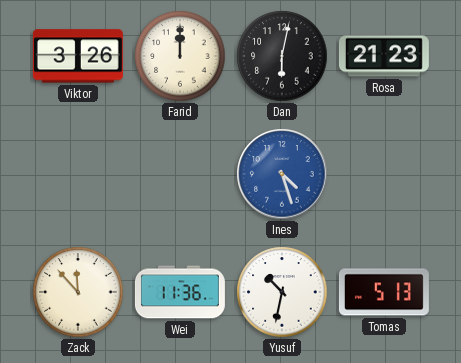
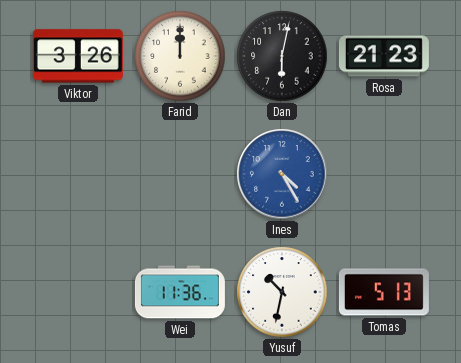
Ines: 4:27 -> 4:25
Zack: 11:53 -> none
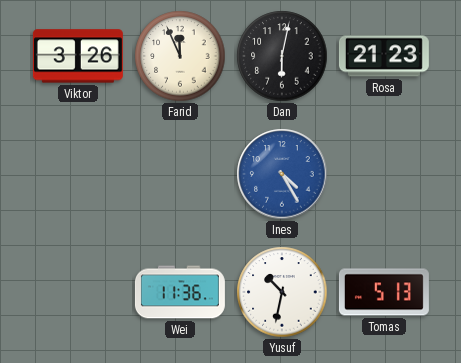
Farid: 12:00 -> 11:56
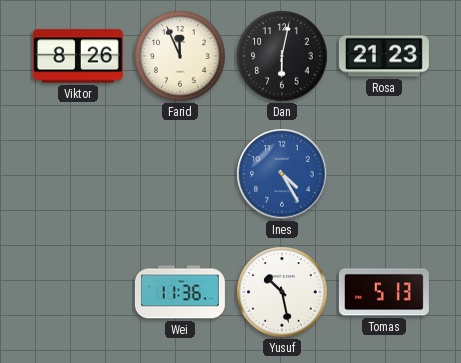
Viktor: 3:26 -> 8:26
Yusuf: 10:32 -> 10:28
